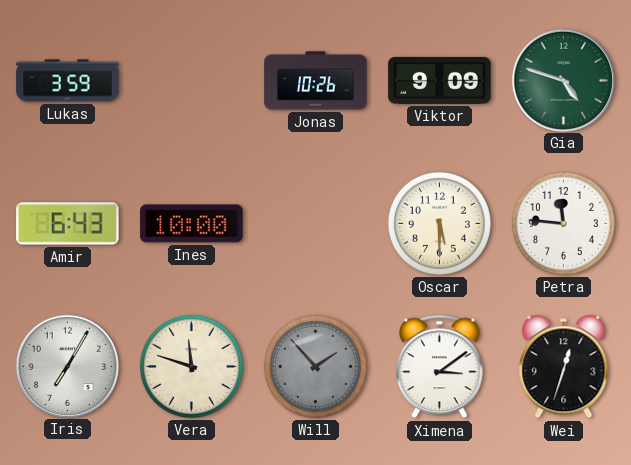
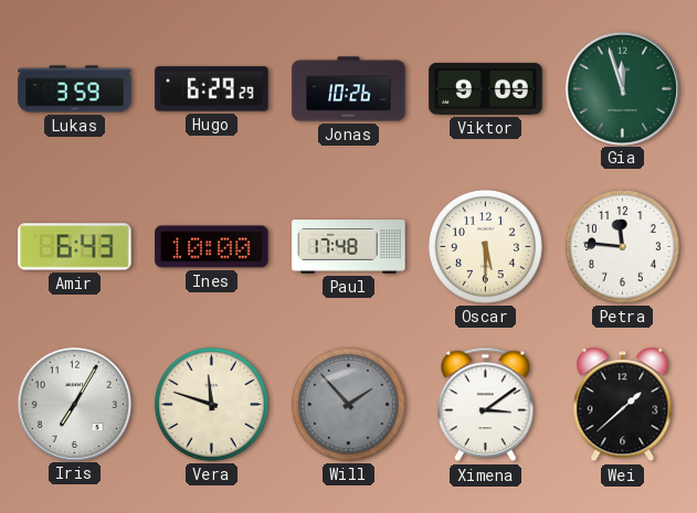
Hugo: none -> 6:29
Gia: 4:48 -> 11:57
Paul: none -> 17:48
Wei: 12:33 -> 1:38
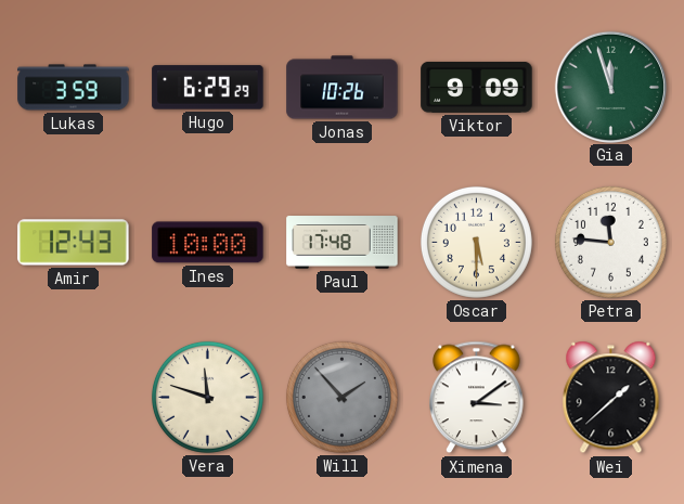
Amir: 6:43 -> 12:43
Iris: 7:05 -> none
